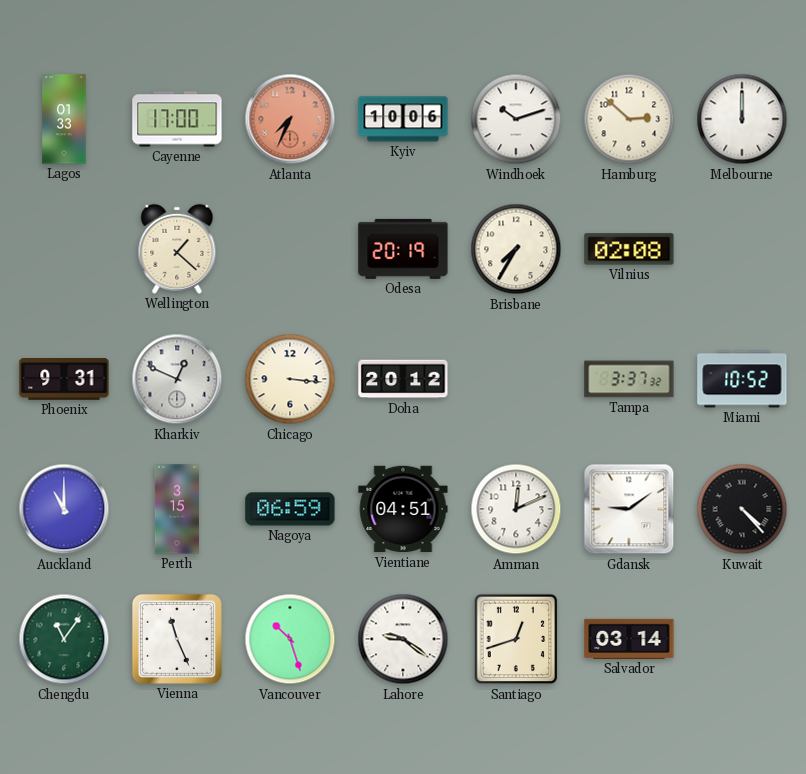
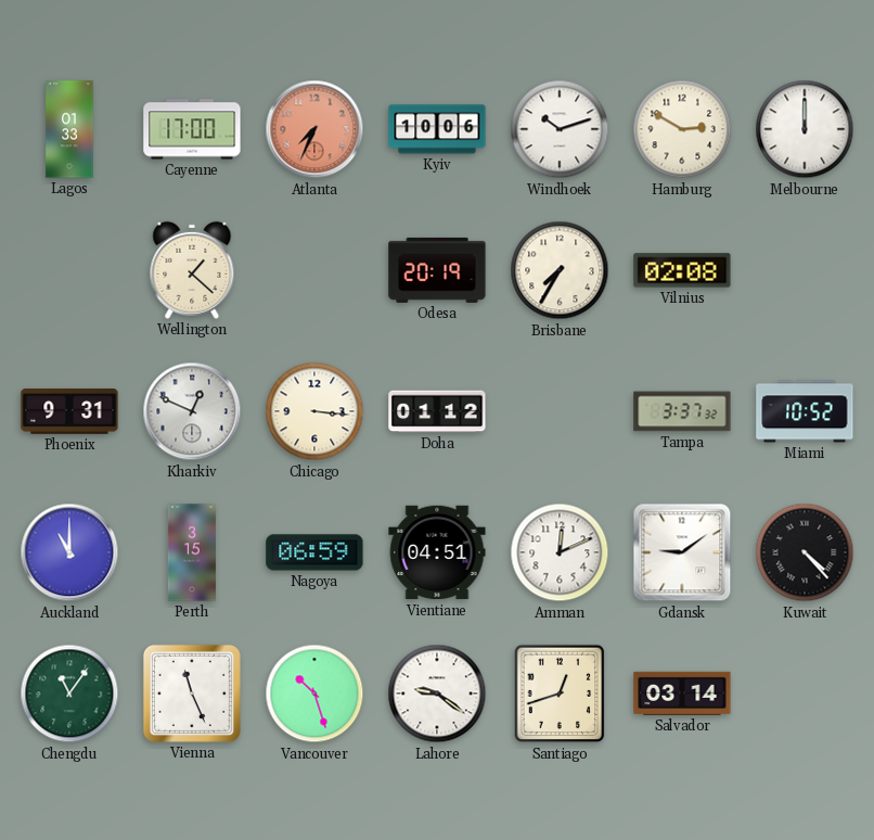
Hamburg: 2:52 -> 2:50
Doha: 20:12 -> 01:12
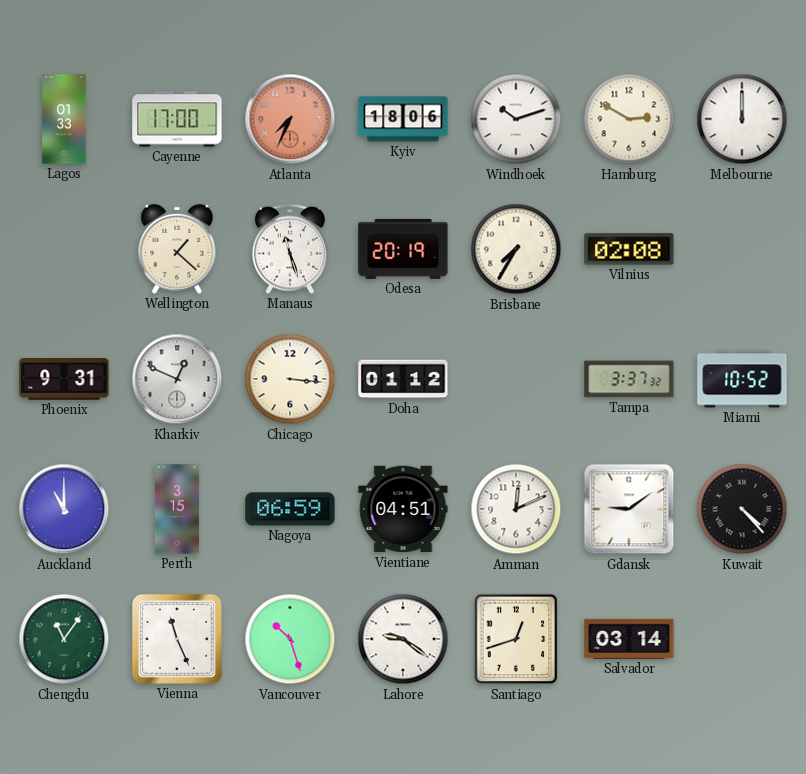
Kyiv: 10:06 -> 18:06
Manaus: none -> 11:27
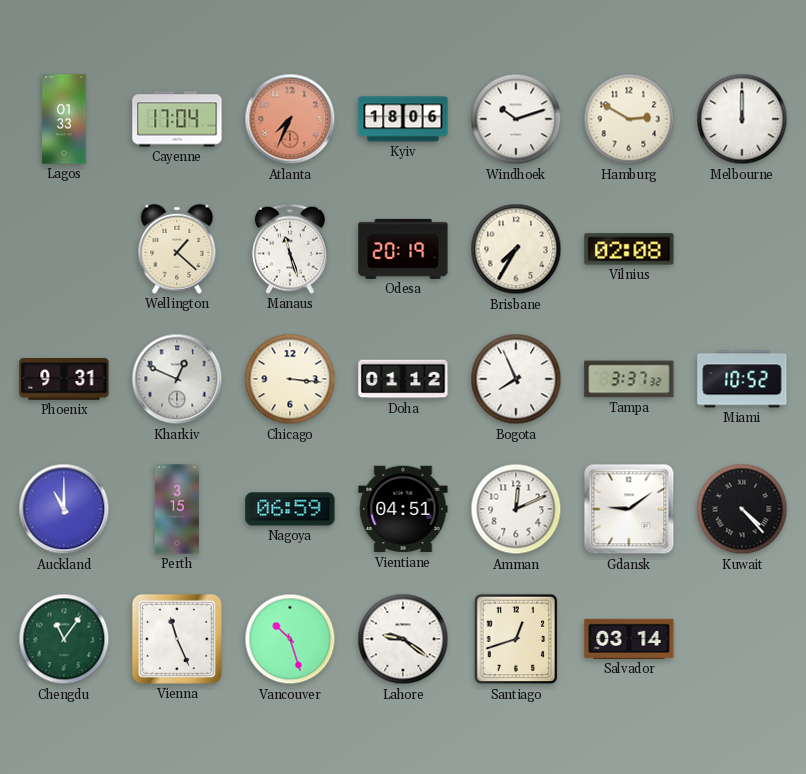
Cayenne: 17:00 -> 17:04
Bogota: none -> 7:56
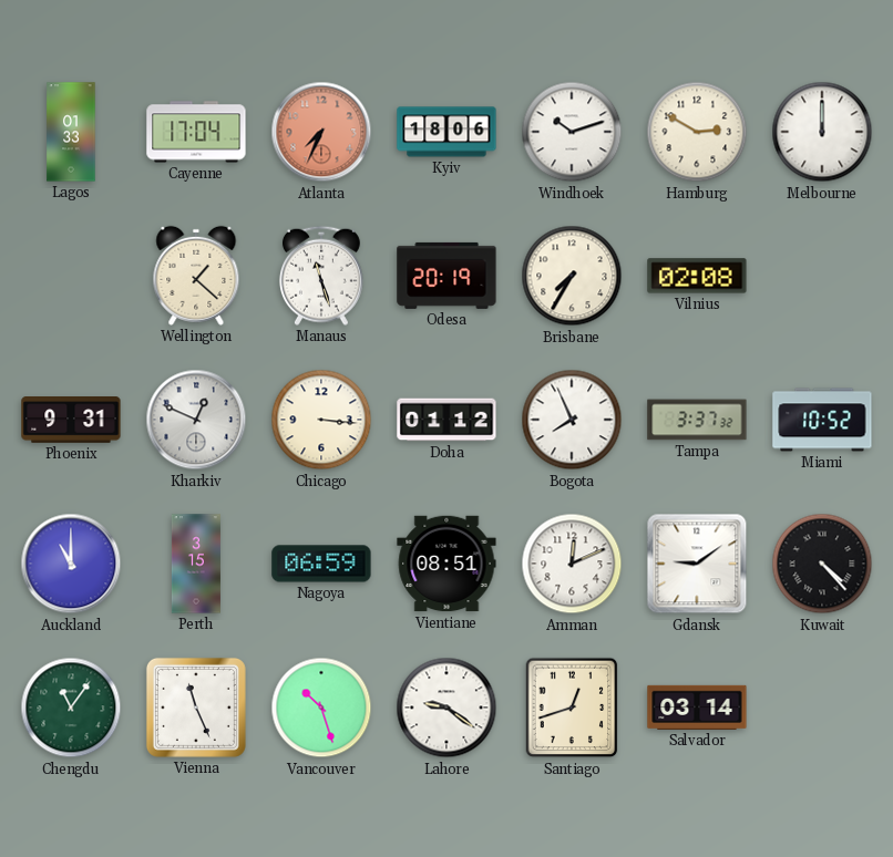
Vientiane: 04:51 -> 08:51
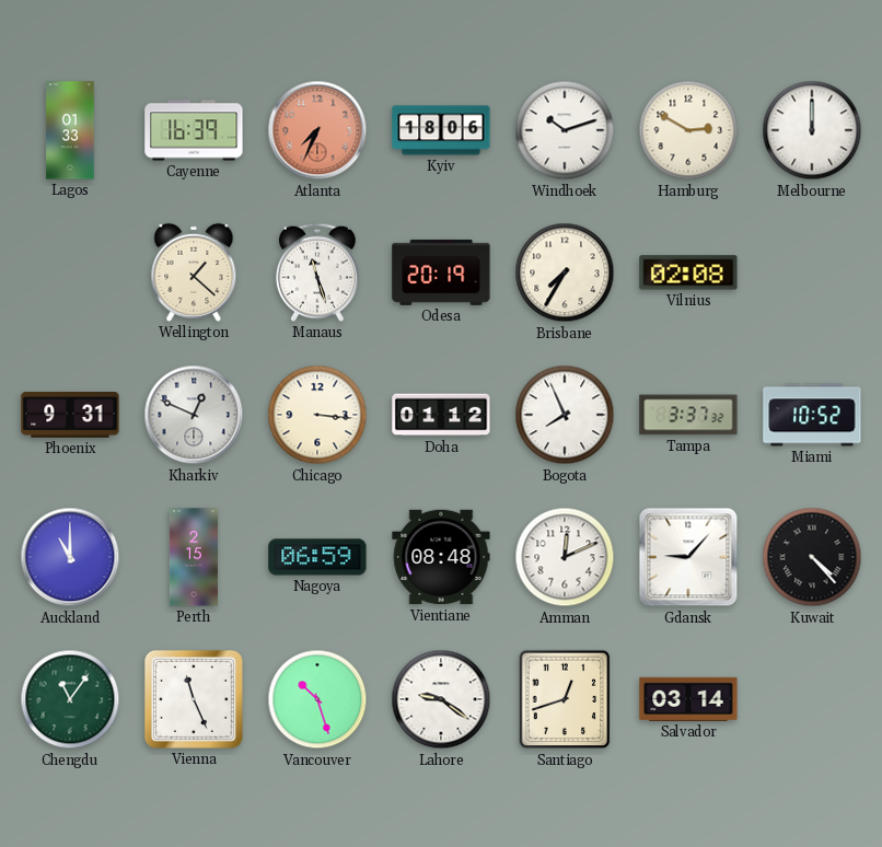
Cayenne: 17:04 -> 16:39
Perth: 3:15 -> 2:15
Vientiane: 08:51 -> 08:48
Gdansk: 9:09 -> 9:07
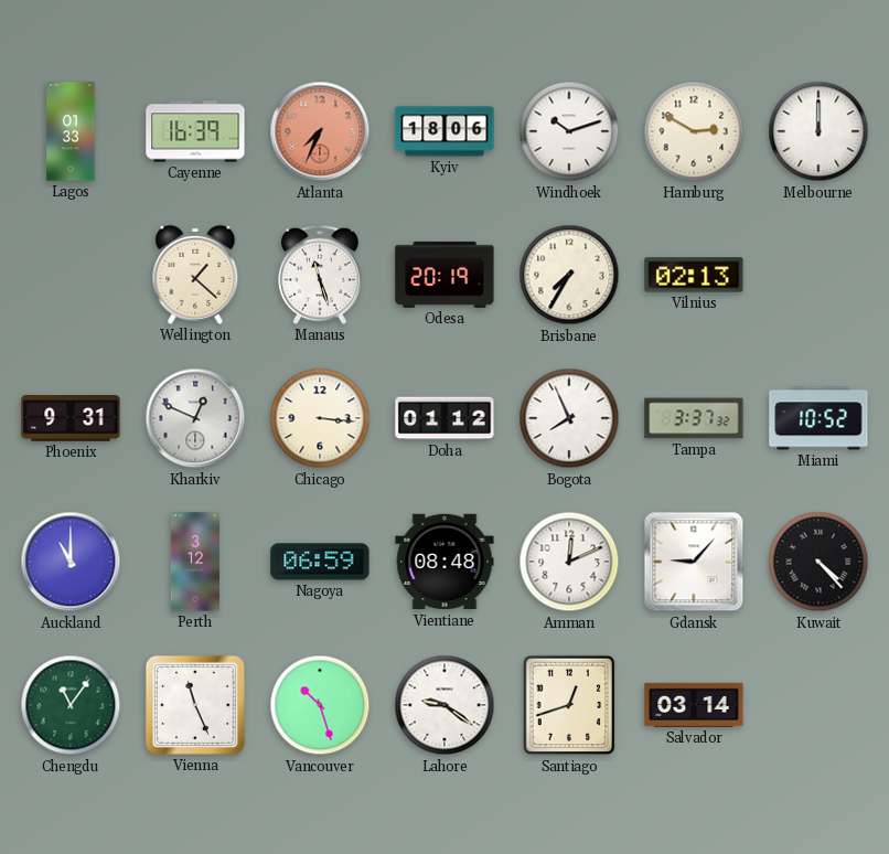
Vilnius: 02:08 -> 02:13
Perth: 2:15 -> 3:12
